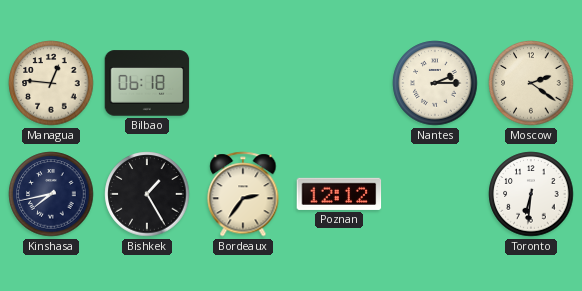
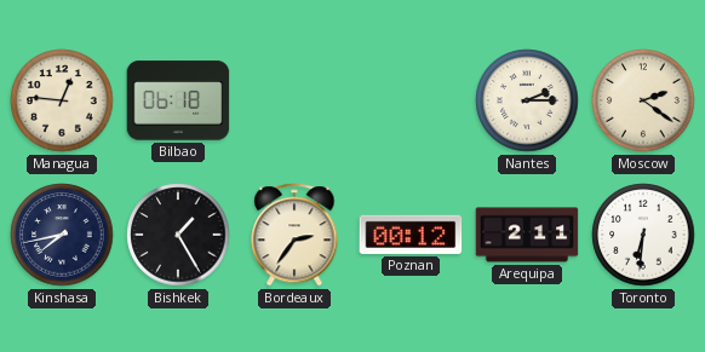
Poznan: 12:12 -> 00:12
Arequipa: none -> 2:11
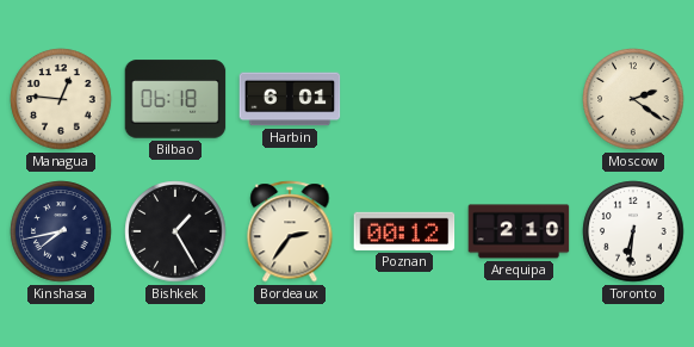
Harbin: none -> 6:01
Nantes: 2:15 -> none
Arequipa: 2:11 -> 2:10
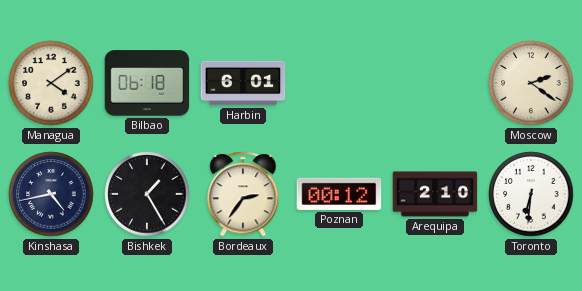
Managua: 12:46 -> 4:09
Kinshasa: 7:43 -> 4:43
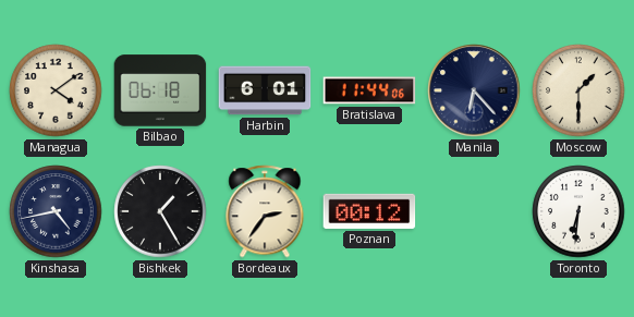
Bratislava: none -> 11:44
Manila: none -> 6:23
Moscow: 2:21 -> 1:30
Arequipa: 2:10 -> none
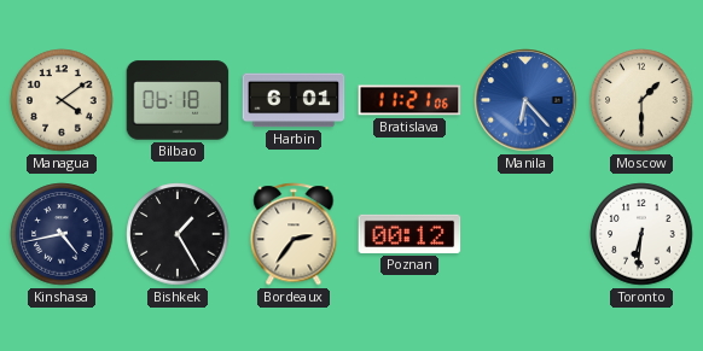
Bratislava: 11:44 -> 11:21
Manila dial: navy -> blue
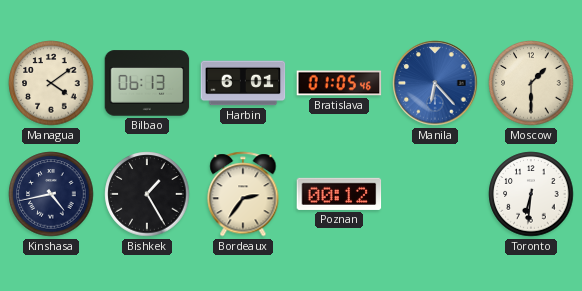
Bilbao: 06:18 -> 06:13
Bratislava: 11:21 -> 01:05
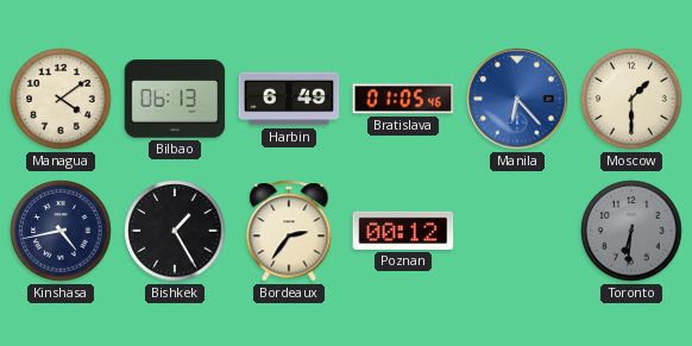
Harbin: 6:01 -> 6:49
Toronto dial: white -> grey
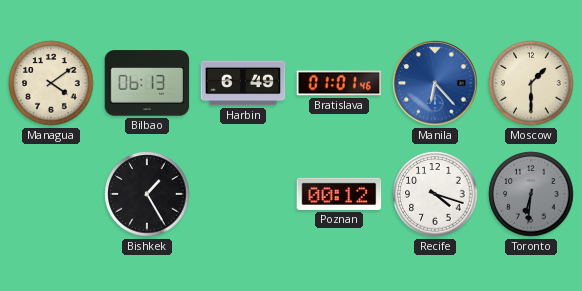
Bratislava: 01:05 -> 01:01
Kinshasa: 4:43 -> none
Bordeaux: 2:36 -> none
Recife: none -> 4:18
